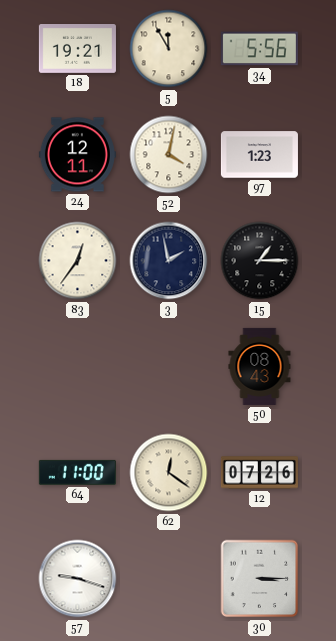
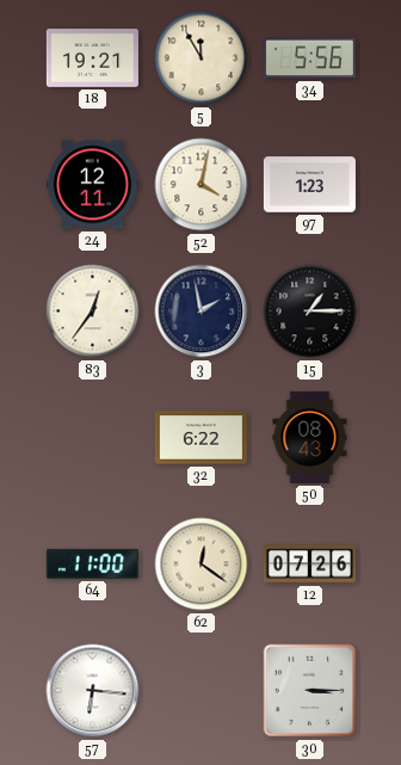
32: none -> 6:22
57: 9:18 -> 6:16
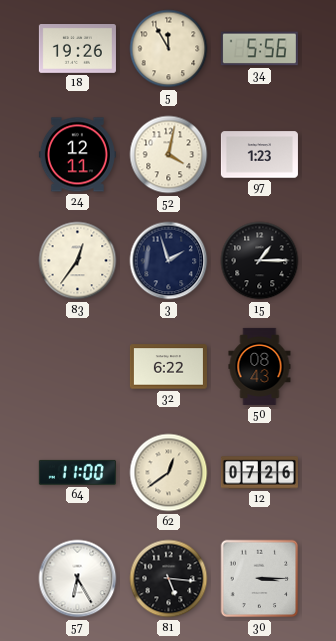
18: 19:21 -> 19:26
3: 1:58 -> 1:57
62: 12:21 -> 12:39
57: 6:16 -> 6:25
81: none -> 5:16
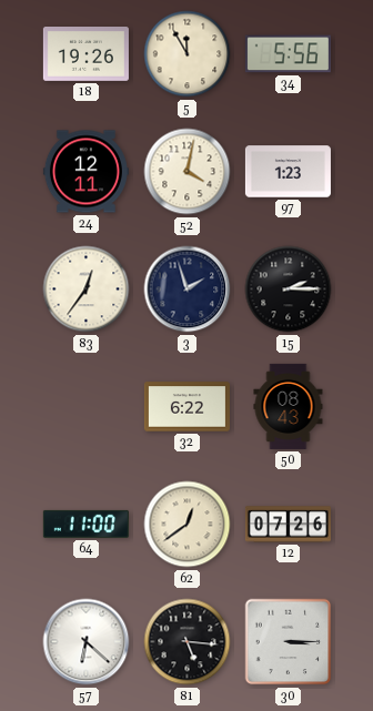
15: 1:15 -> 2:15
57: 6:25 -> 6:22
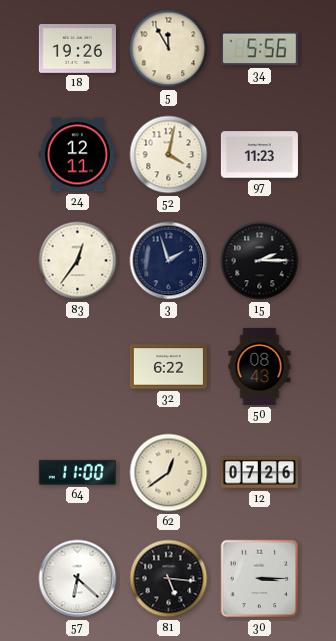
97: 1:23 -> 11:23
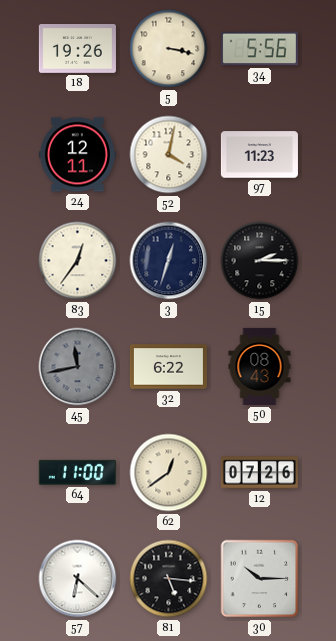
5: 11:55 -> 3:17
3: 1:57 -> 12:33
45: none -> 11:43
30: 3:15 -> 10:15
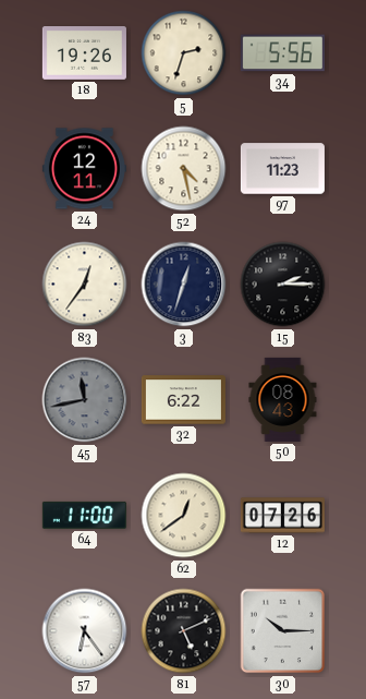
5: 3:17 -> 2:33
52: 4:02 -> 4:28
57: 6:22 -> 6:24
81: 5:16 -> 5:11
